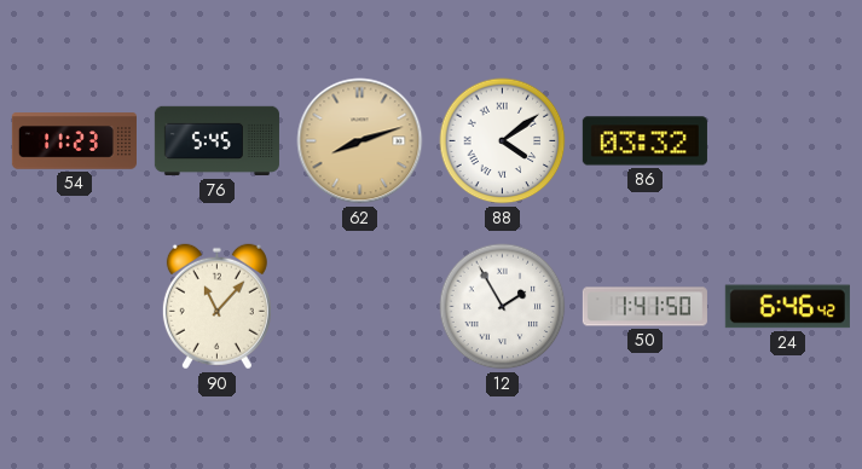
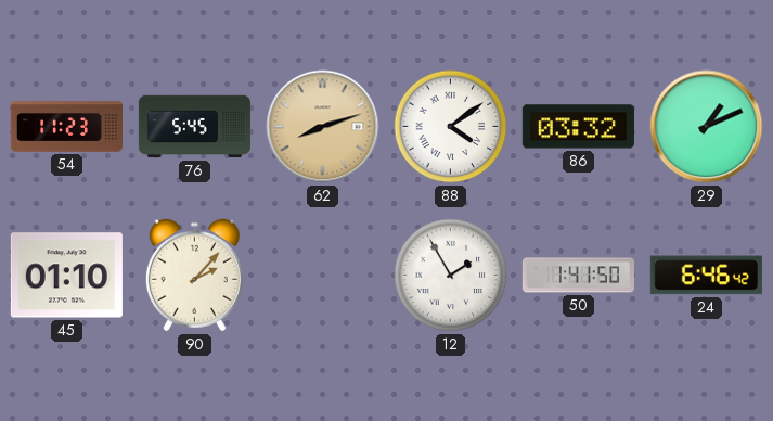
29: none -> 1:11
45: none -> 01:10
90: 11:07 -> 2:07
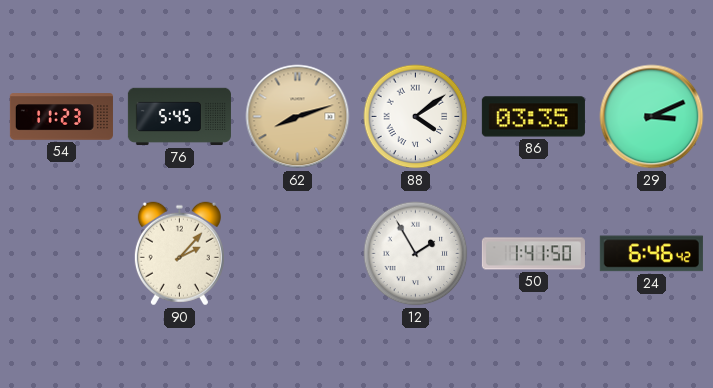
86: 03:32 -> 03:35
29: 1:11 -> 3:11
45: 01:10 -> none
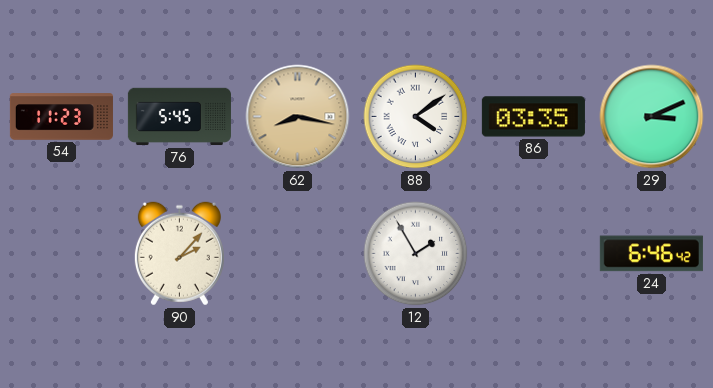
62: 8:12 -> 8:17
50: 1:41 -> none
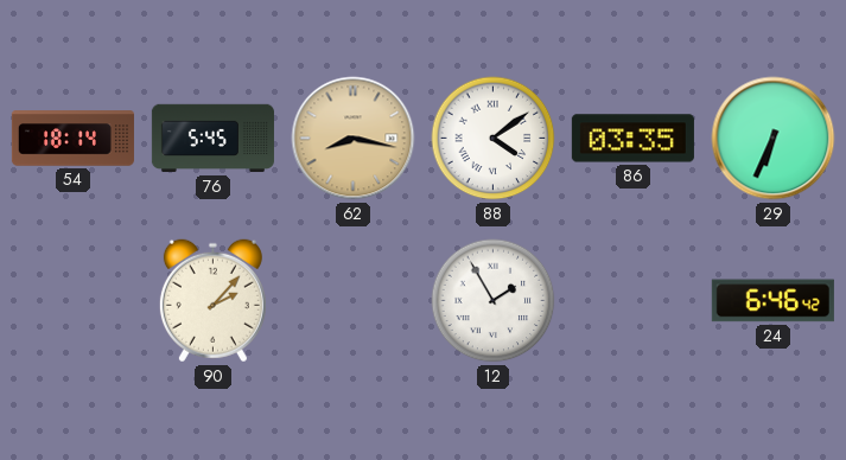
54: 11:23 -> 18:14
29: 3:11 -> 6:34
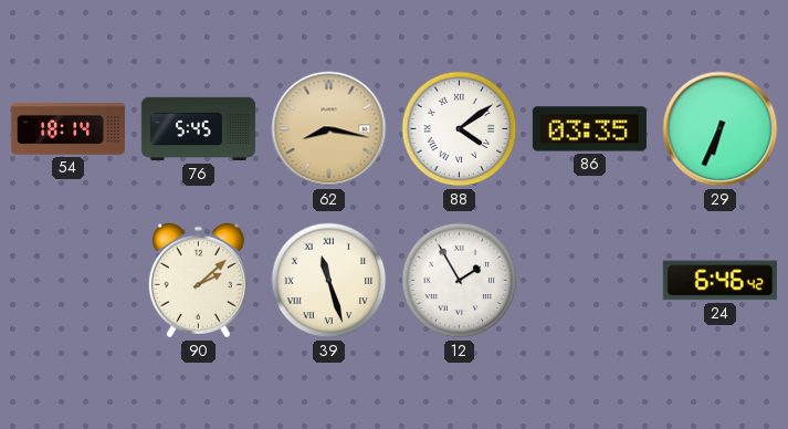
90: 2:07 -> 2:08
39: none -> 11:27
